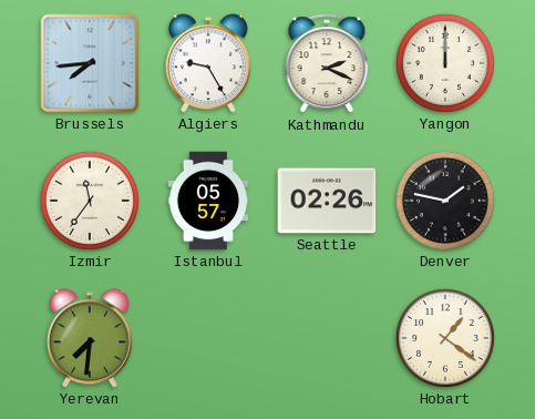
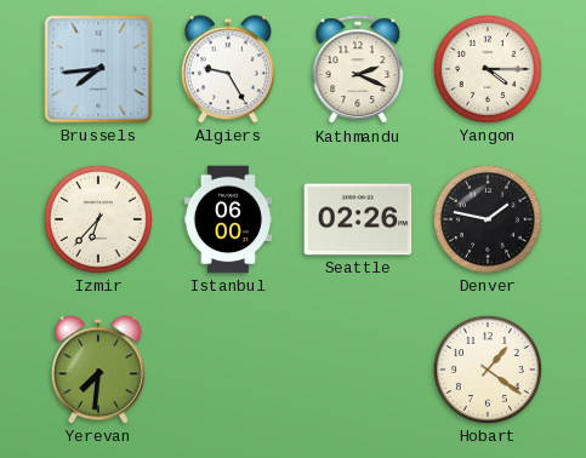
Yangon: 12:00 -> 4:15
Izmir: 11:36 -> 6:37
Istanbul: 05:57 -> 06:00
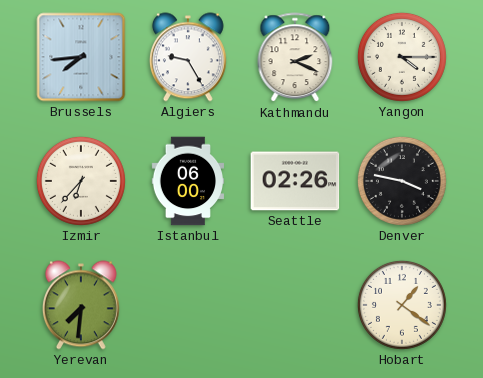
Denver: 1:47 -> 3:47
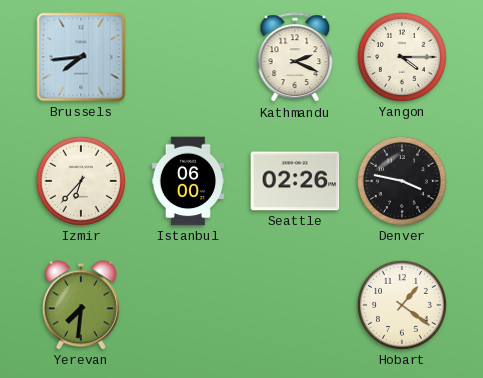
Algiers: 9:25 -> none
